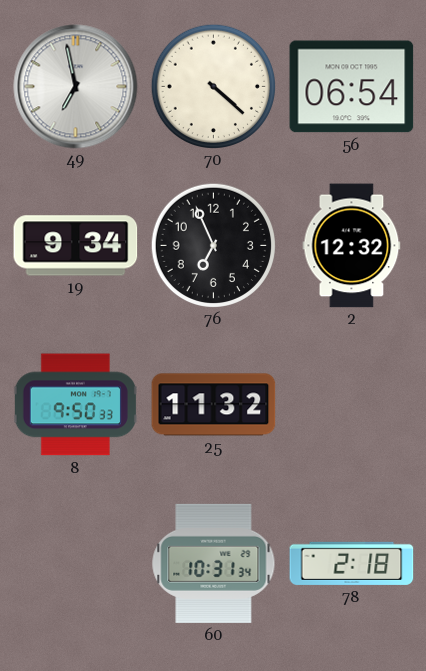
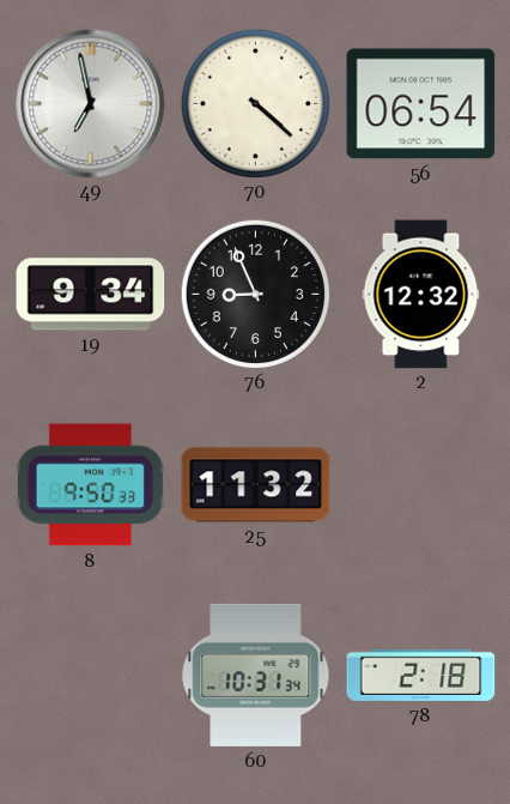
76: 6:56 -> 8:56
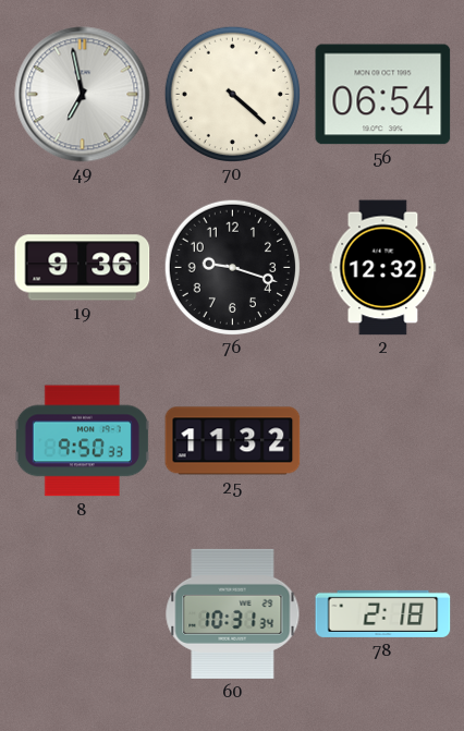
19: 9:34 -> 9:36
76: 8:56 -> 9:18
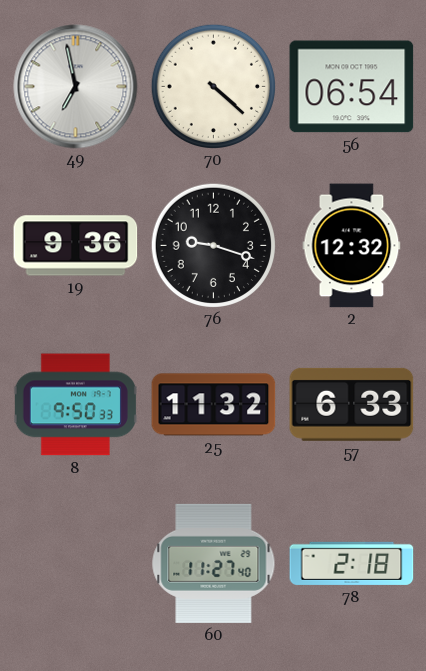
57: none -> 6:33
60: 10:31 -> 11:27
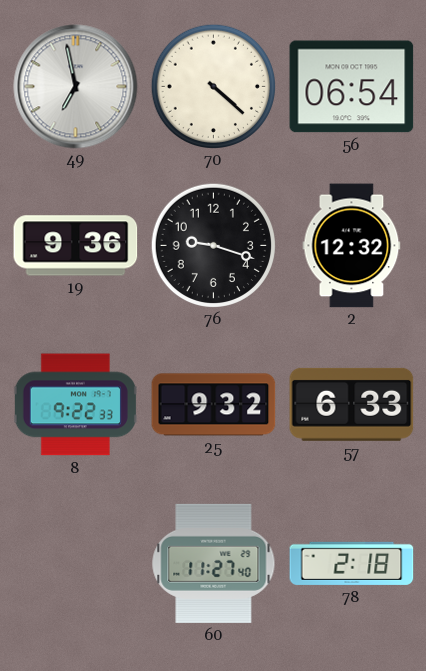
8: 9:50 -> 9:22
25: 11:32 -> 9:32
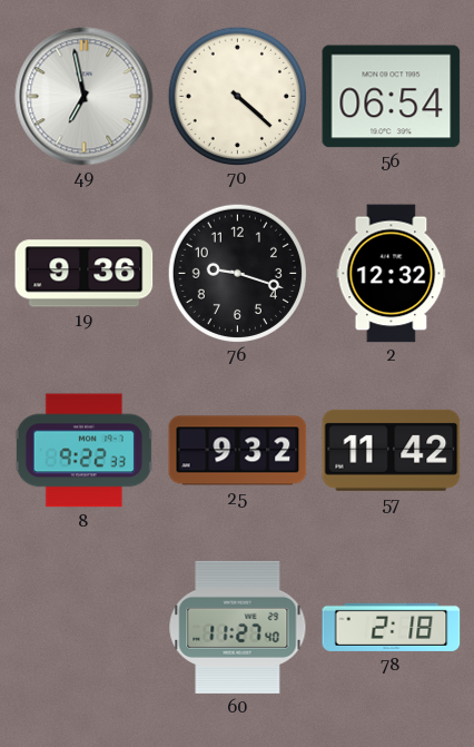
57: 6:33 -> 11:42
